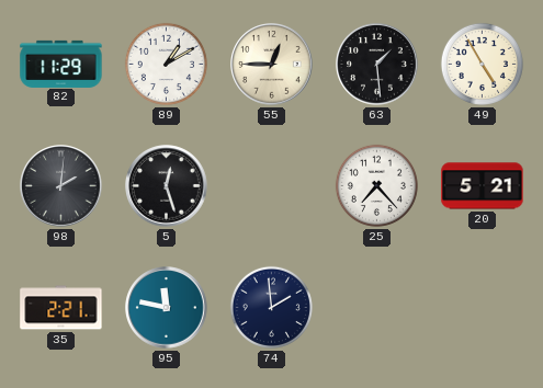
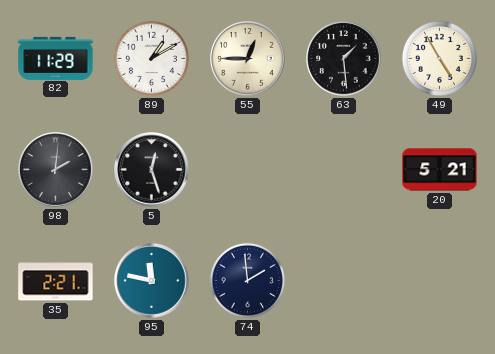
25: 7:23 -> none
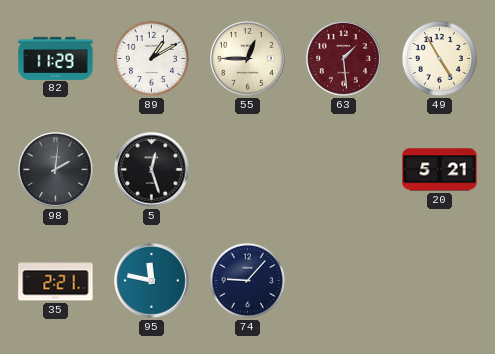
63 dial: black -> burgundy
74: 1:59 -> 9:07
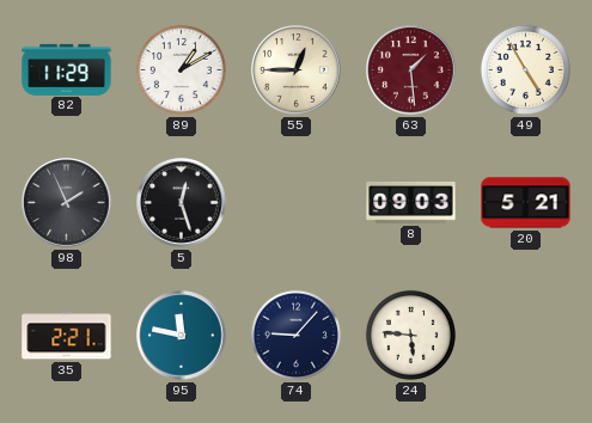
98: 2:01 -> 1:56
8: none -> 09:03
24: none -> 5:46
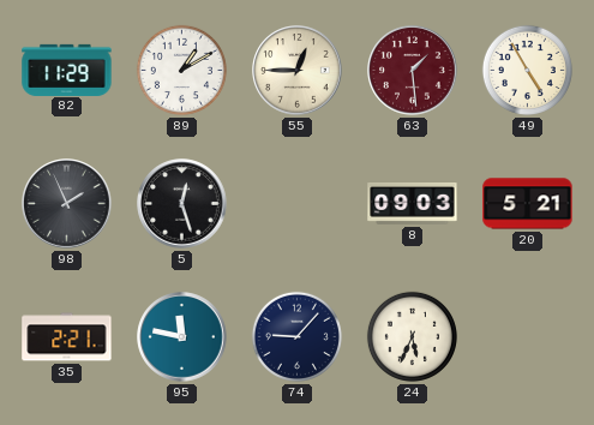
24: 5:46 -> 5:34
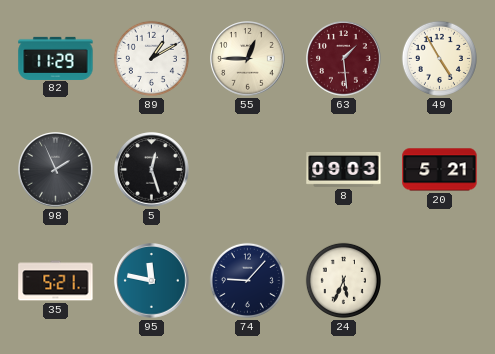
35: 2:21 -> 5:21
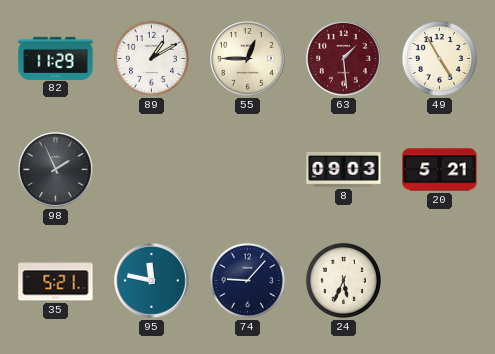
5: 12:27 -> none
